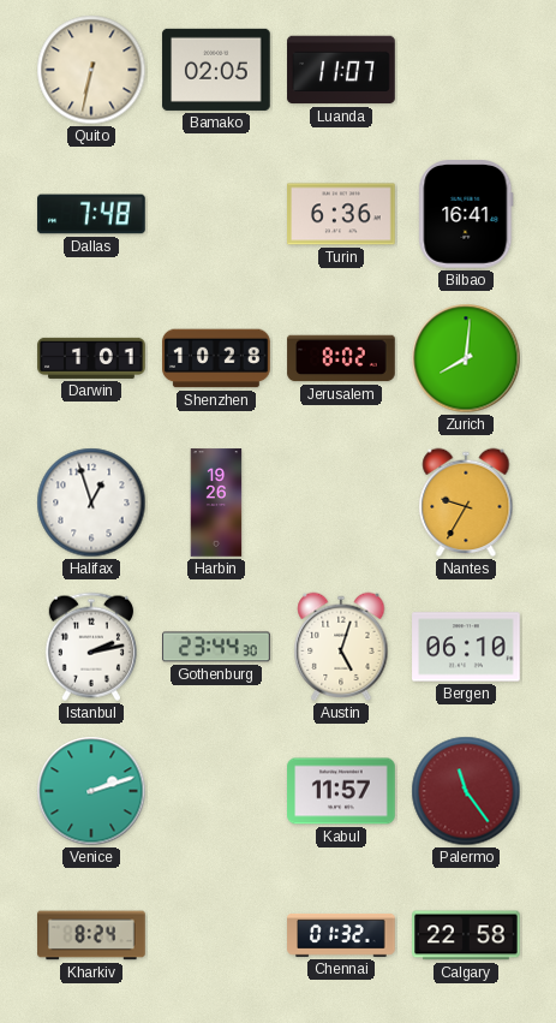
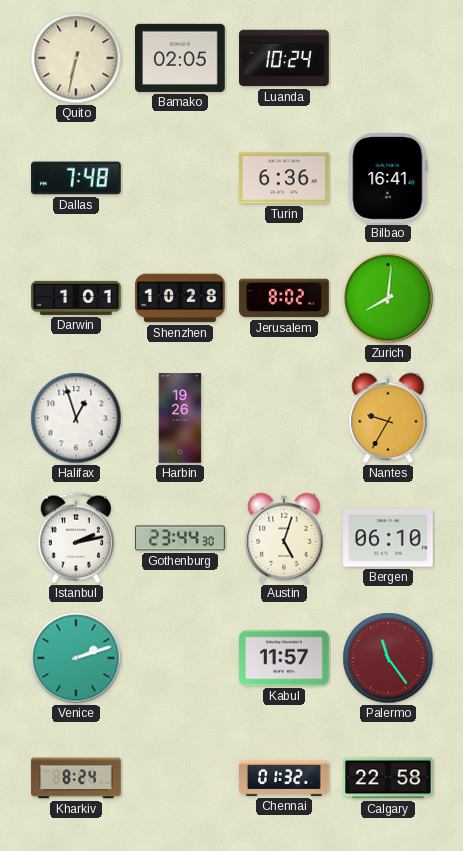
Luanda: 11:07 -> 10:24
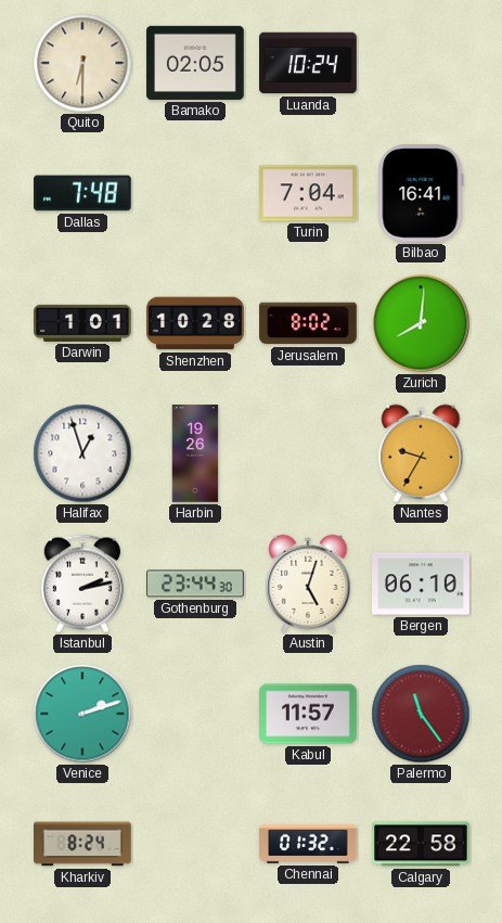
Quito: 6:32 -> 6:30
Turin: 6:36 -> 7:04
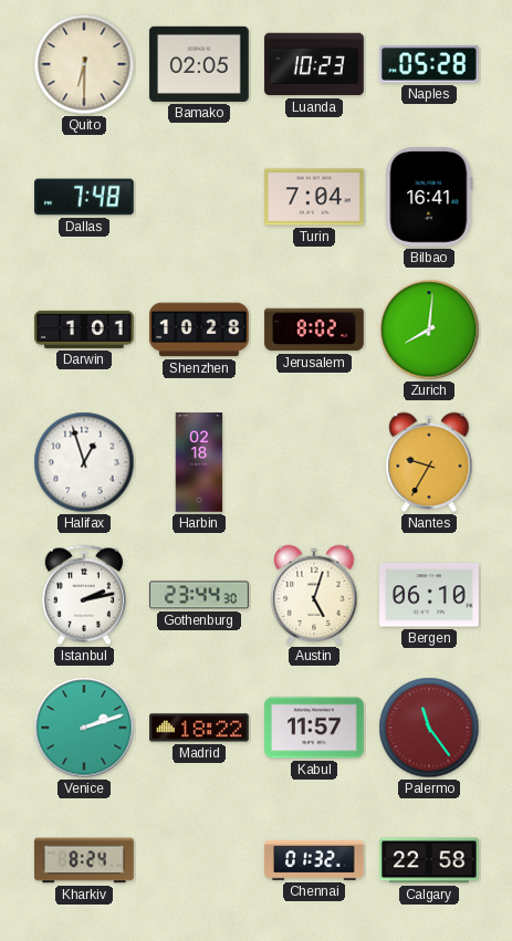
Luanda: 10:24 -> 10:23
Naples: none -> 05:28
Harbin: 19:26 -> 02:18
Madrid: none -> 18:22
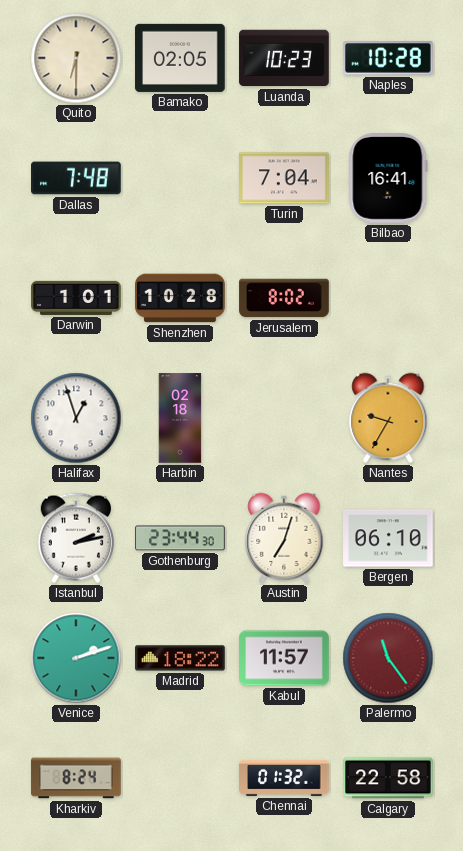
Naples: 05:28 -> 10:28
Zurich: 8:01 -> none
Austin: 5:03 -> 7:03
